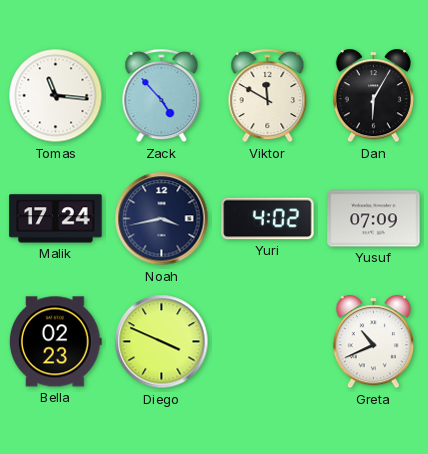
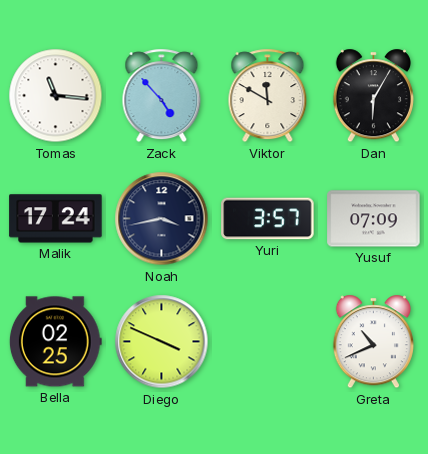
Yuri: 4:02 -> 3:57
Bella: 02:23 -> 02:25
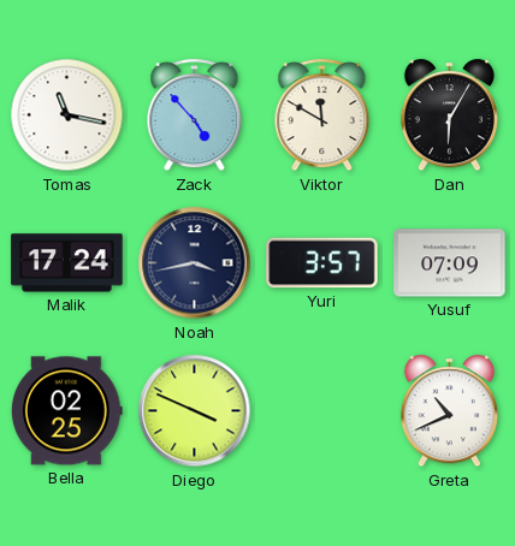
Tomas: 11:16 -> 11:17
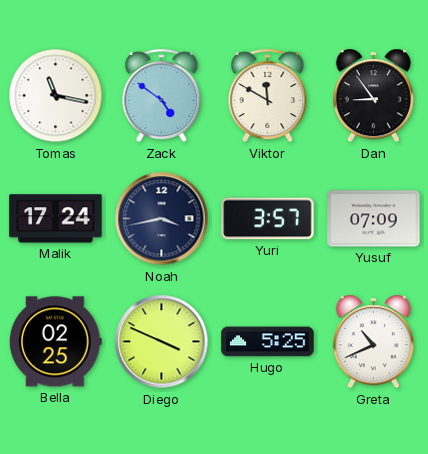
Zack: 4:53 -> 4:51
Dan: 6:05 -> 8:54
Hugo: none -> 5:25
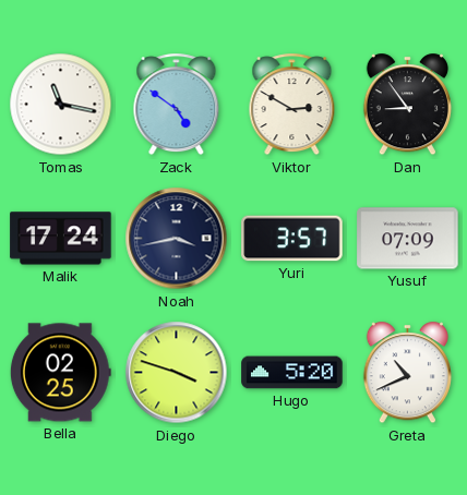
Viktor: 11:50 -> 2:50
Diego: 3:49 -> 3:48
Hugo: 5:25 -> 5:20
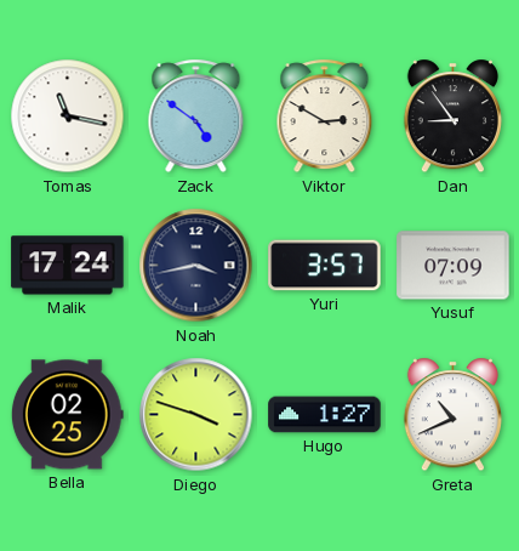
Hugo: 5:20 -> 1:27
